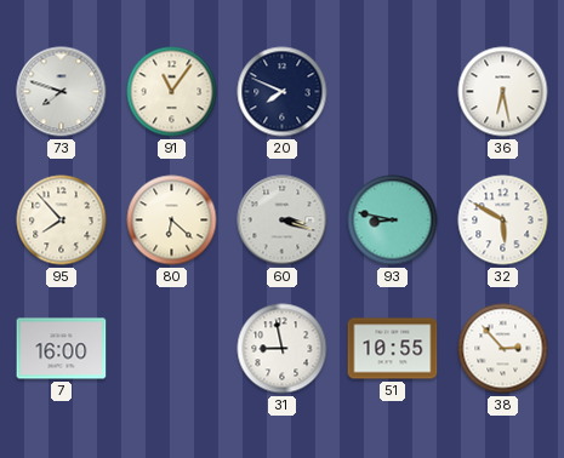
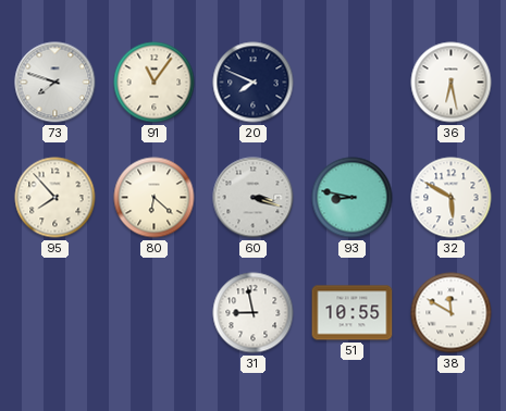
7: 16:00 -> none
38: 2:53 -> 11:50
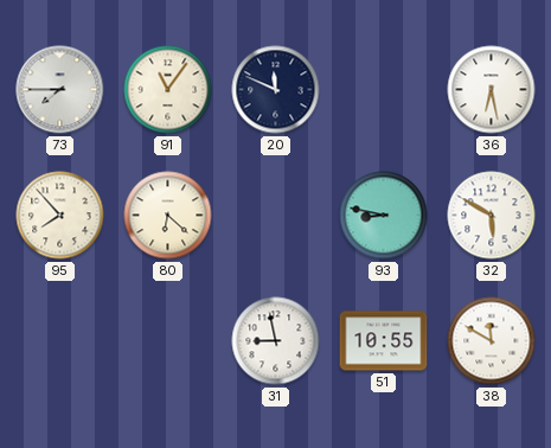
73: 7:48 -> 7:45
20: 7:49 -> 11:49
60: 3:18 -> none
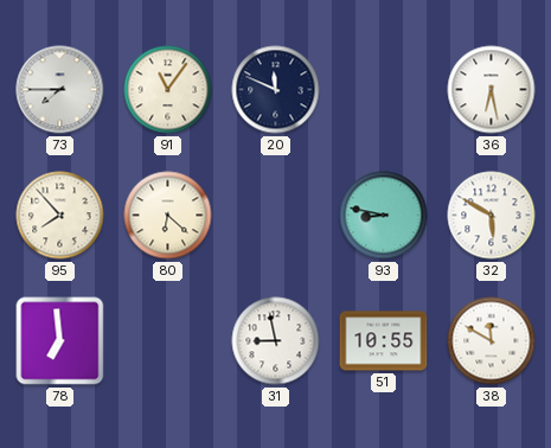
78: none -> 6:59
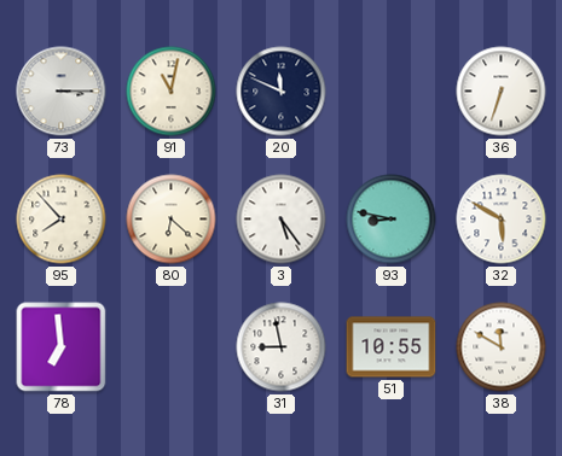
73: 7:45 -> 3:15
91: 11:06 -> 11:02
36: 6:28 -> 6:33
3: none -> 5:24
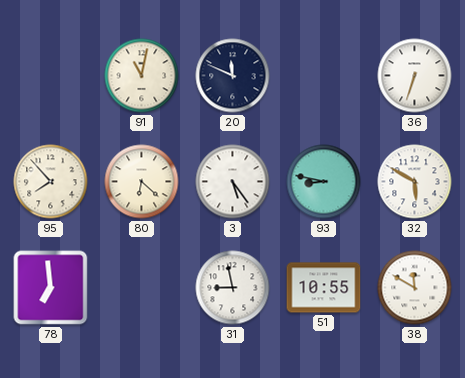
73: 3:15 -> none
